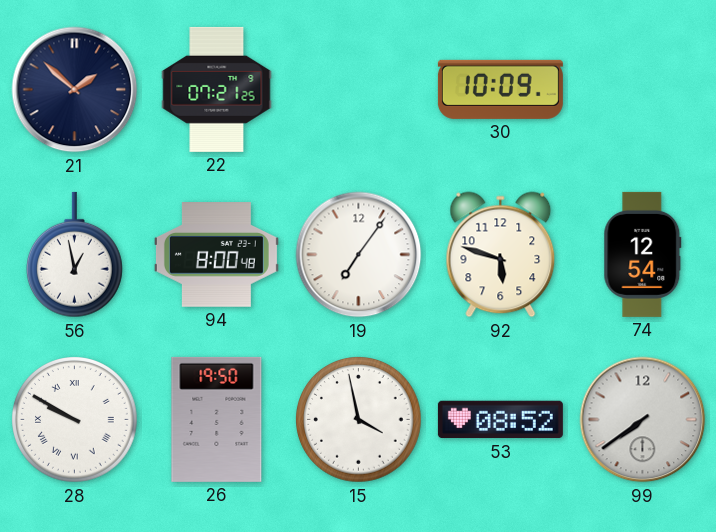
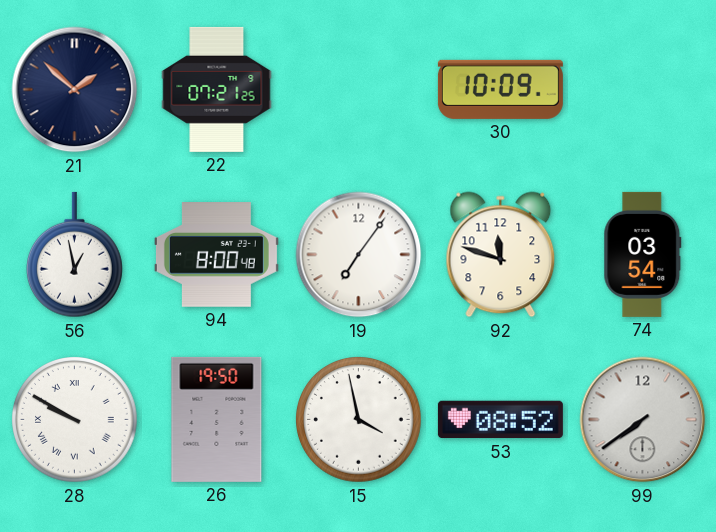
92: 5:48 -> 11:48
74: 12:54 -> 03:54
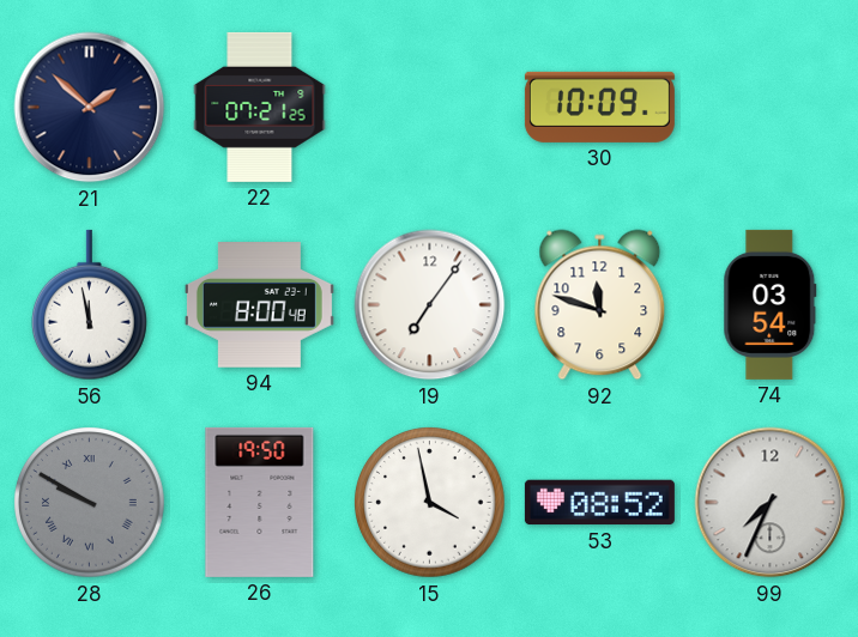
56: 12:58 -> 11:58
28 dial: white -> grey
99: 7:39 -> 7:34
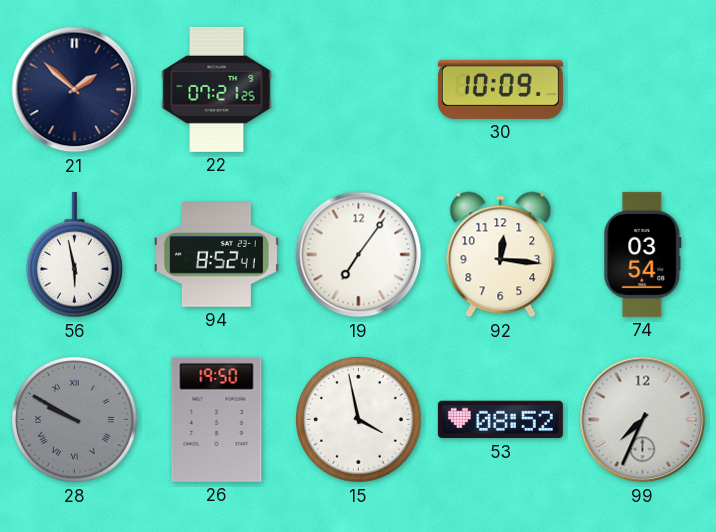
56: 11:58 -> 5:58
94: 8:00 -> 8:52
92: 11:48 -> 12:16
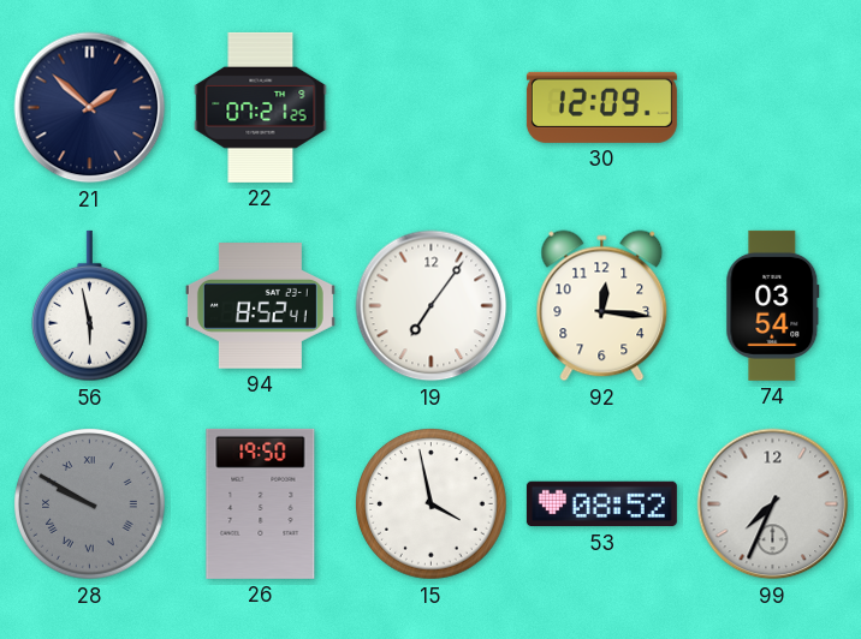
30: 10:09 -> 12:09
